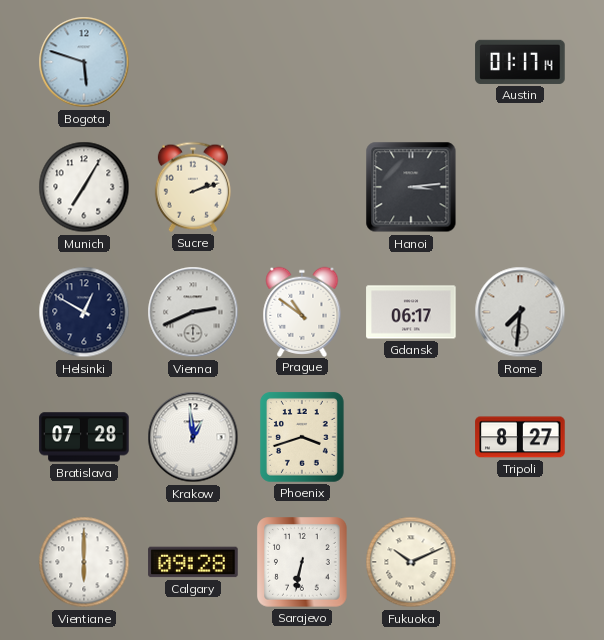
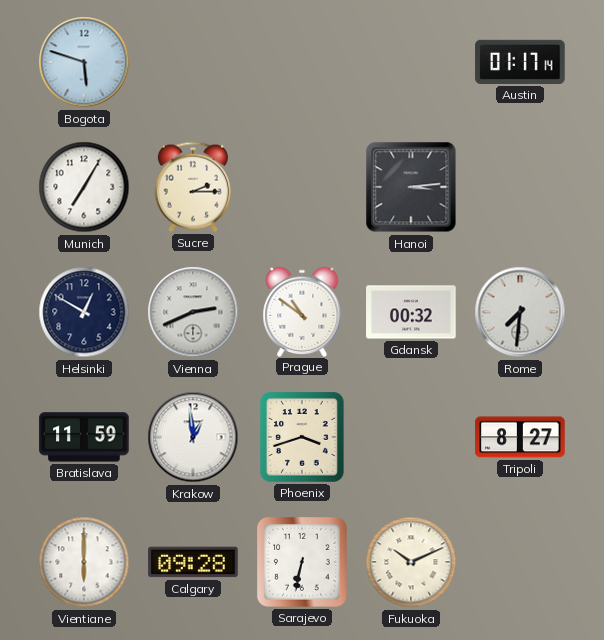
Sucre: 2:12 -> 2:15
Gdansk: 06:17 -> 00:32
Bratislava: 07:28 -> 11:59
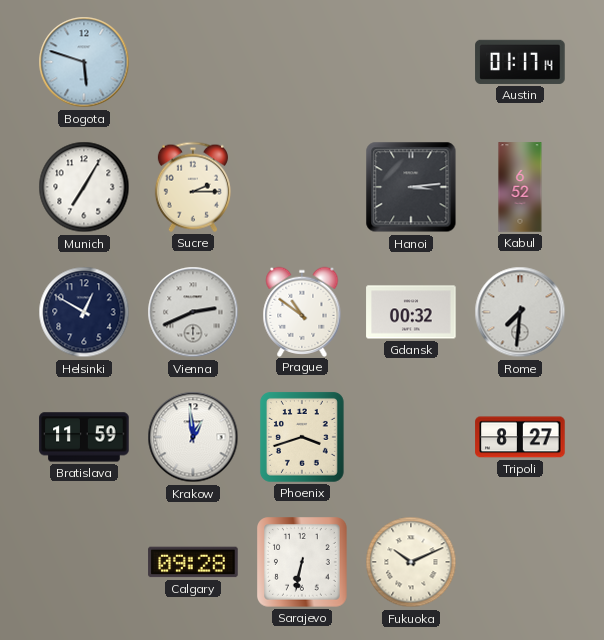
Kabul: none -> 6:52
Vientiane: 6:00 -> none
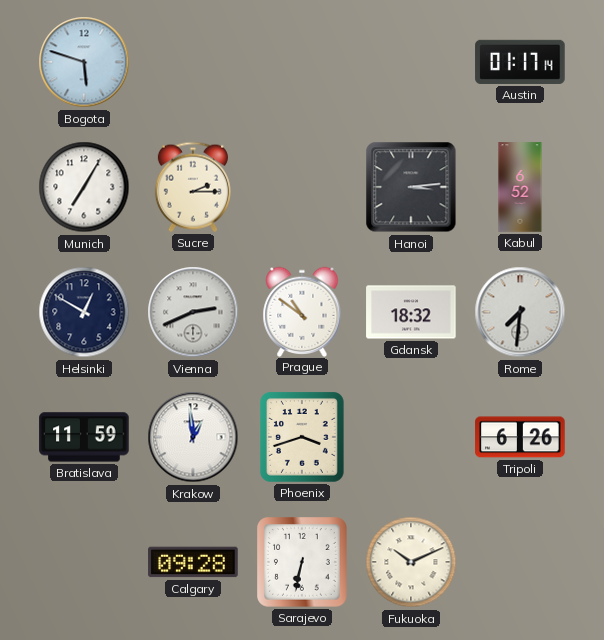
Gdansk: 00:32 -> 18:32
Tripoli: 8:27 -> 6:26
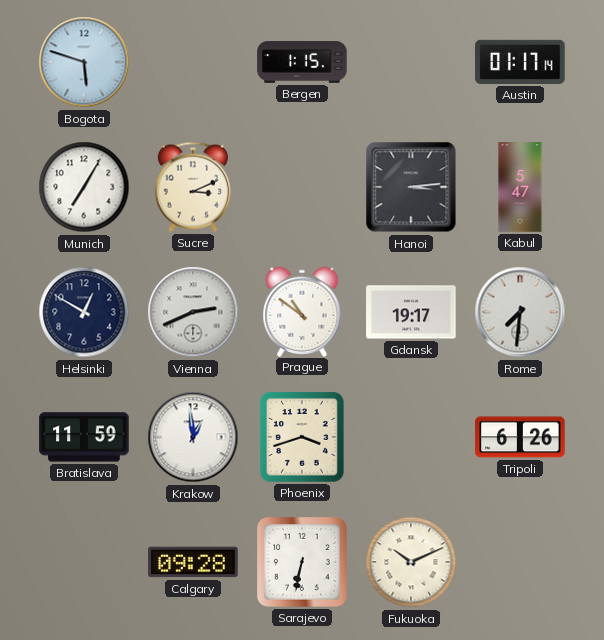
Bergen: none -> 1:15
Sucre: 2:15 -> 3:11
Kabul: 6:52 -> 5:47
Gdansk: 18:32 -> 19:17
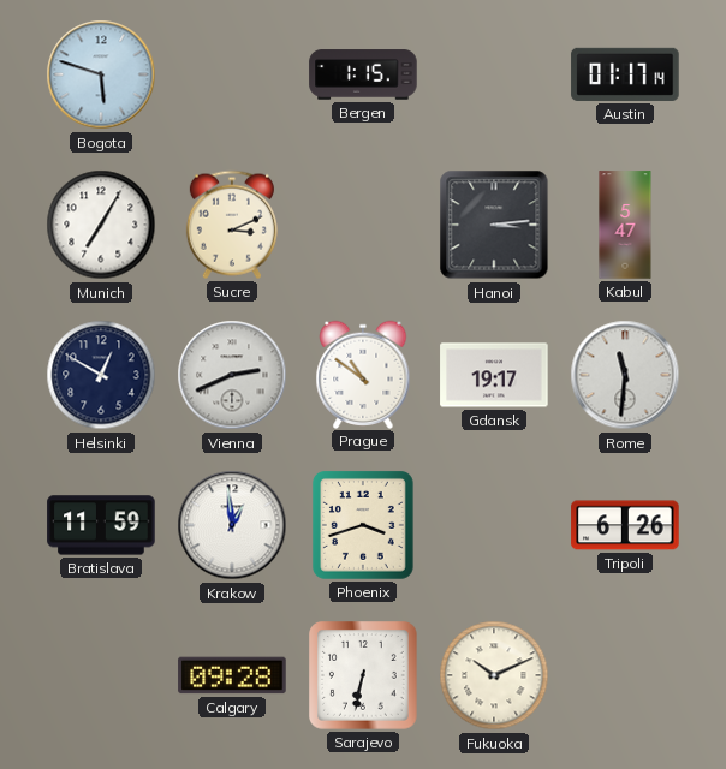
Rome: 7:31 -> 11:31
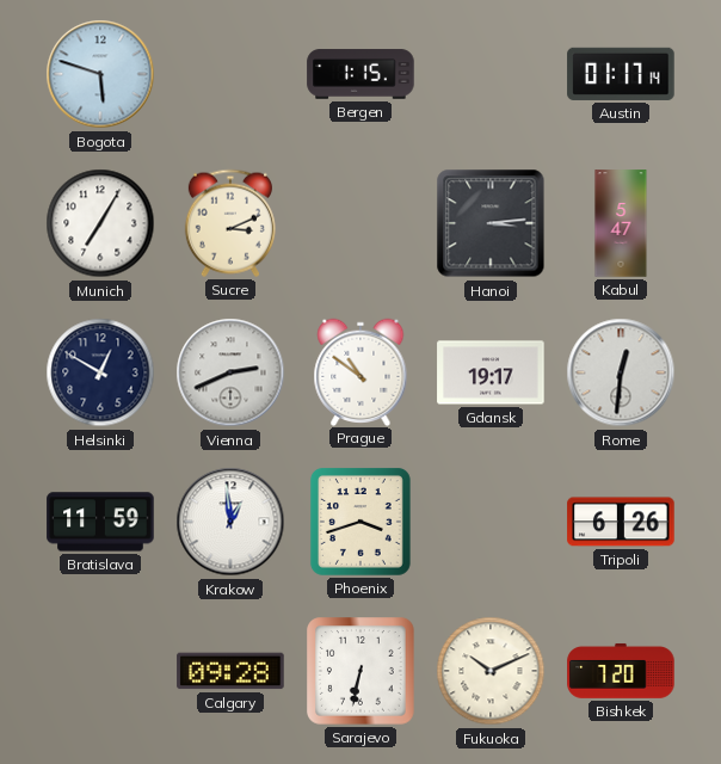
Rome: 11:31 -> 12:31
Bishkek: none -> 7:20
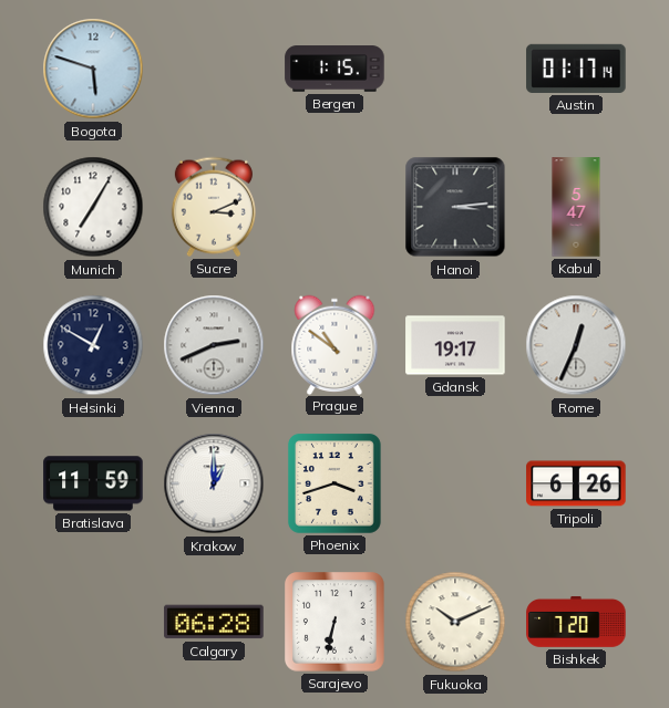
Rome: 12:31 -> 12:34
Krakow: 12:59 -> 1:00
Calgary: 09:28 -> 06:28
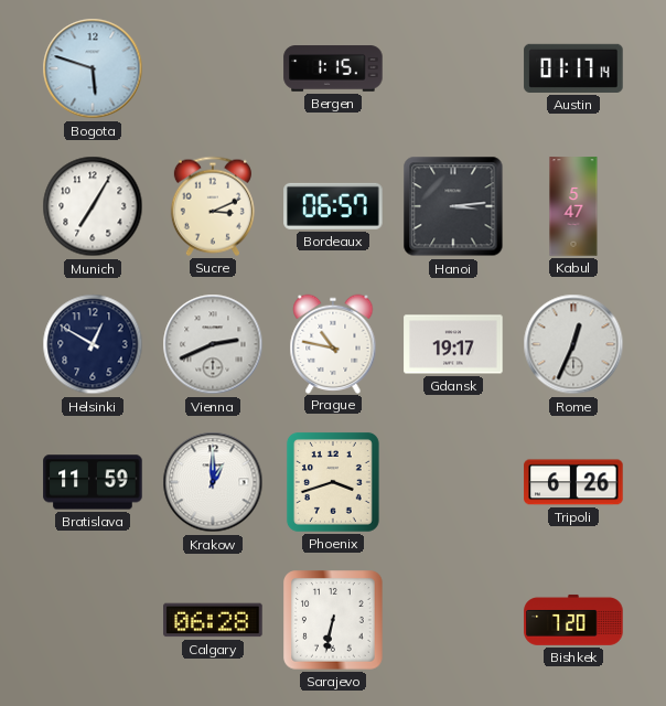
Bordeaux: none -> 06:57
Prague: 10:51 -> 10:47
Fukuoka: 10:11 -> none
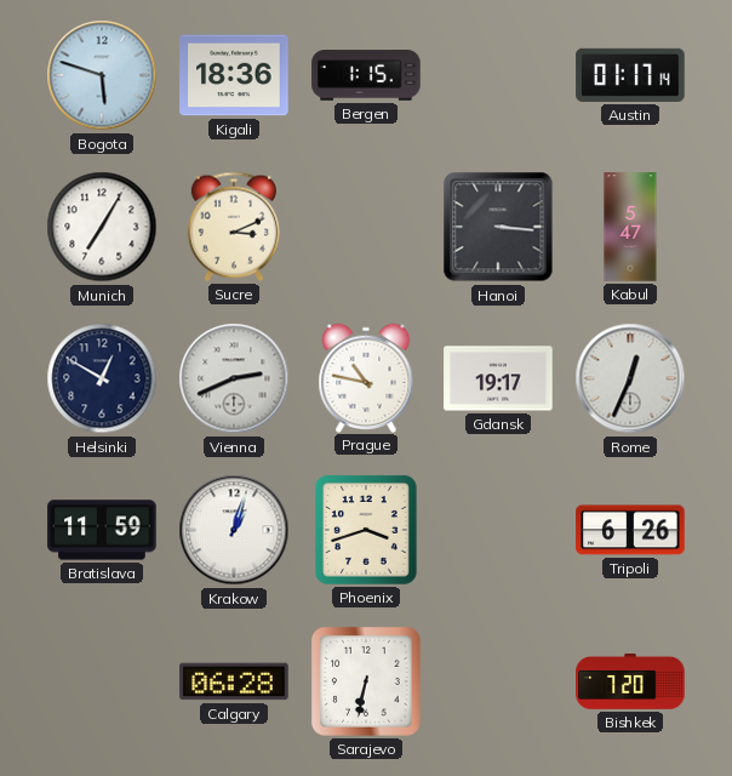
Kigali: none -> 18:36
Bordeaux: 06:57 -> none
Hanoi: 3:14 -> 3:16
Krakow: 1:00 -> 1:03
